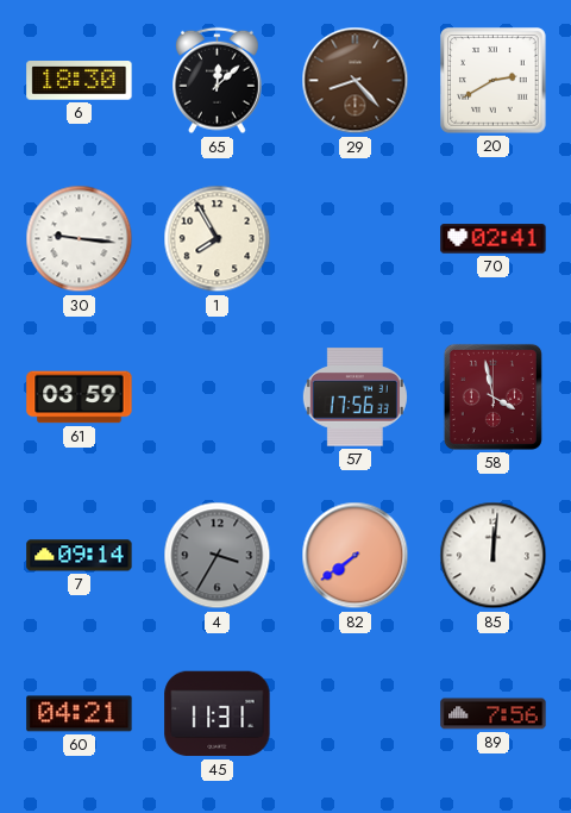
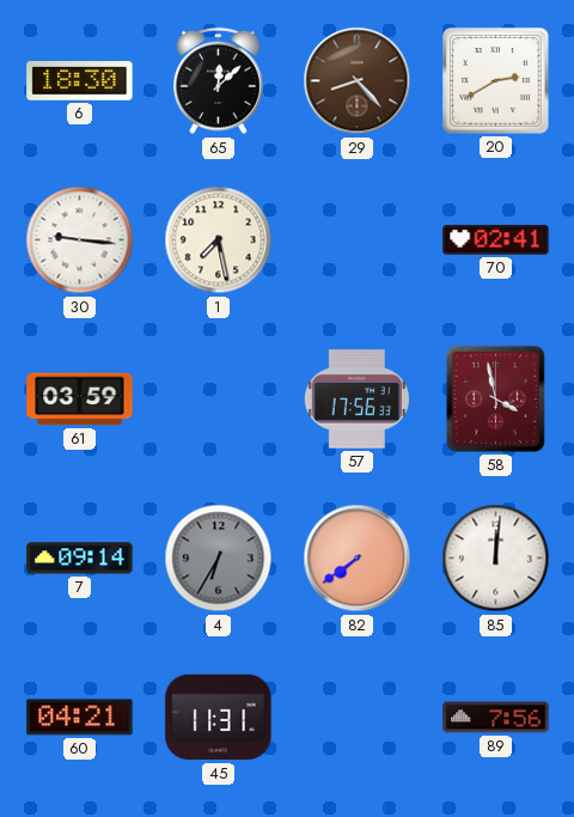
1: 7:55 -> 7:28
4: 3:35 -> 6:35
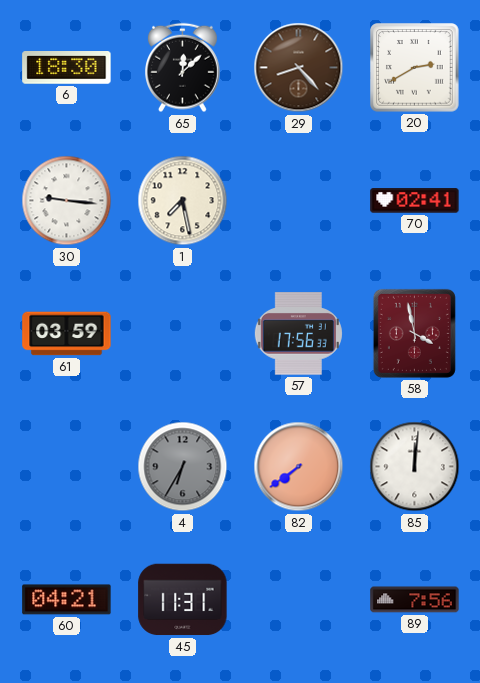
7: 09:14 -> none
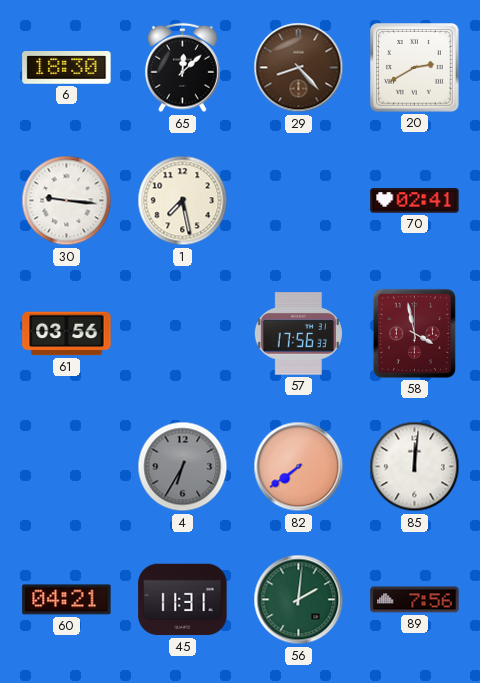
61: 03:59 -> 03:56
56: none -> 2:01
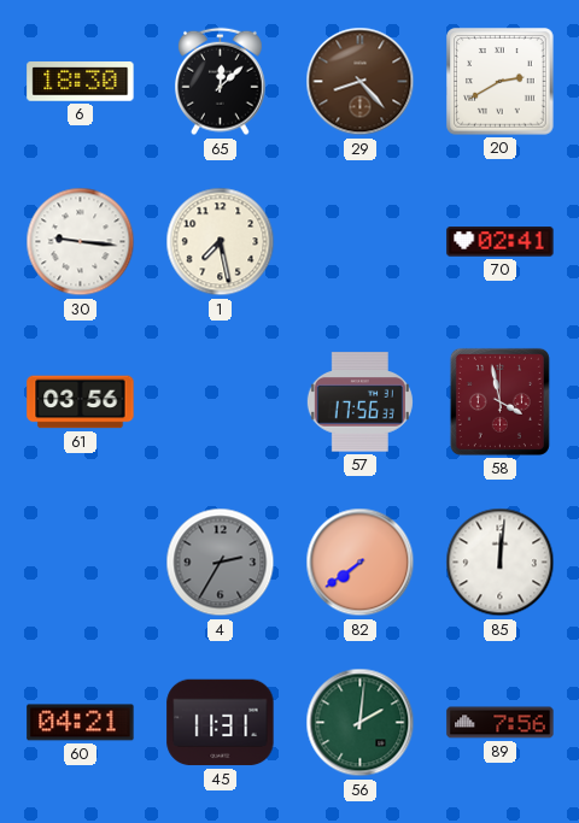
4: 6:35 -> 2:35
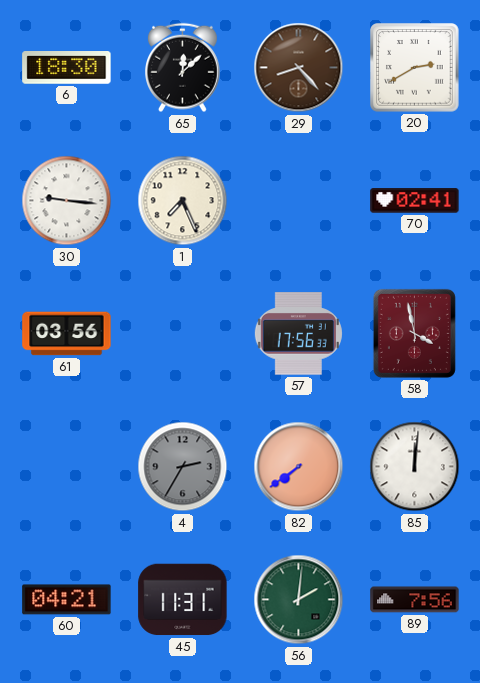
1: 7:28 -> 7:26
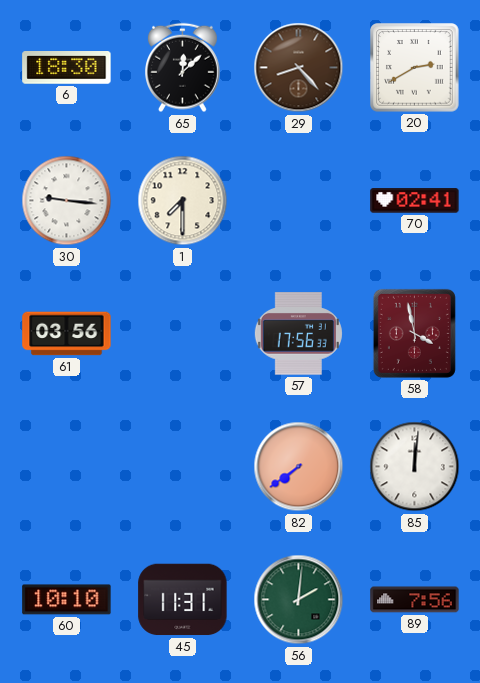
1: 7:26 -> 7:30
4: 2:35 -> none
60: 04:21 -> 10:10
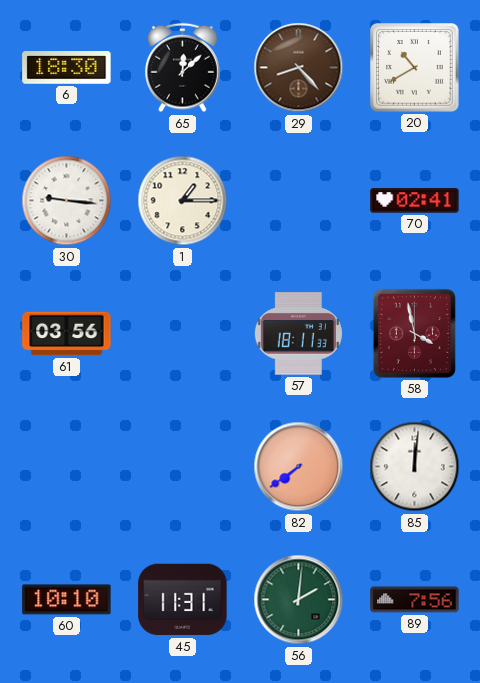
20: 2:40 -> 10:40
1: 7:30 -> 1:15
57: 17:56 -> 18:11
